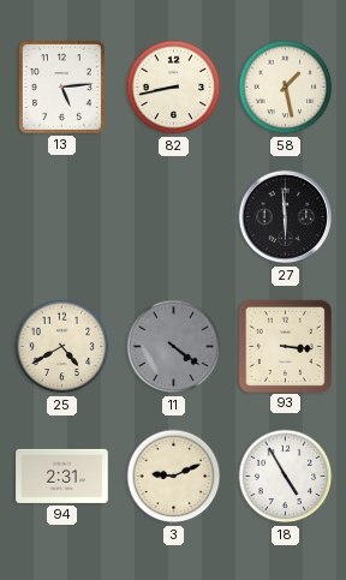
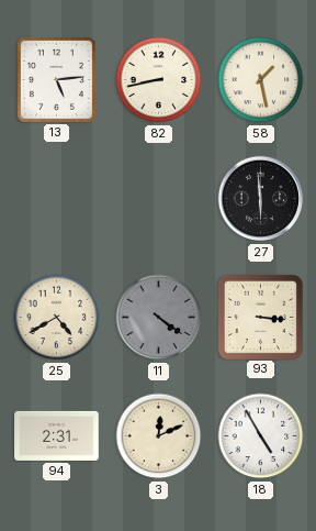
3: 9:11 -> 12:11
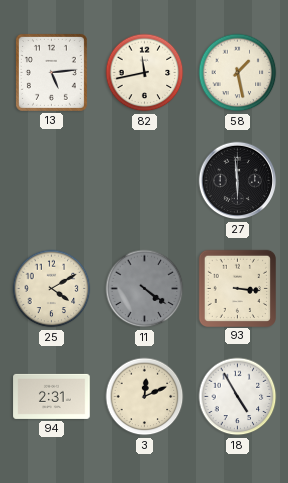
82: 8:43 -> 11:43
25: 4:40 -> 4:10
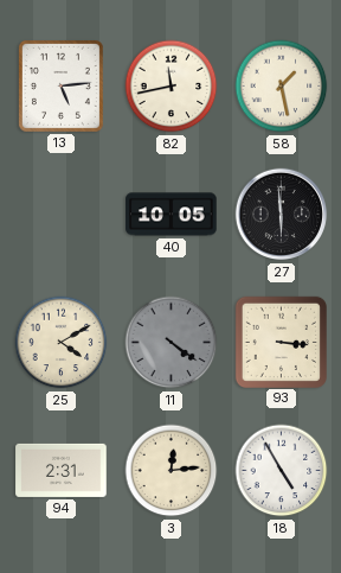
40: none -> 10:05
3: 12:11 -> 12:14
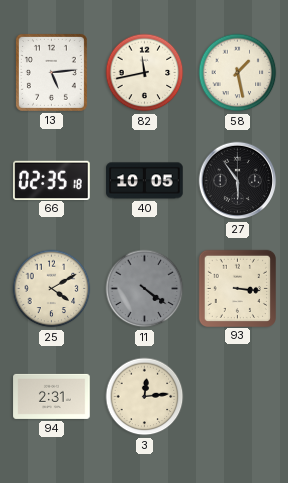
66: none -> 02:35
27: 5:59 -> 5:54
18: 4:55 -> none
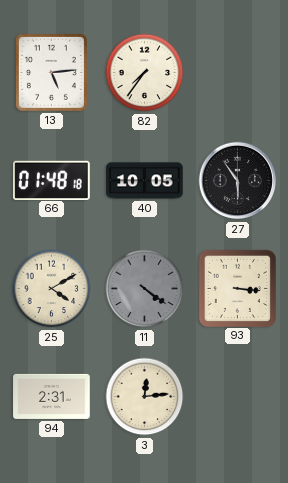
82: 11:43 -> 7:36
58: 1:28 -> none
66: 02:35 -> 01:48
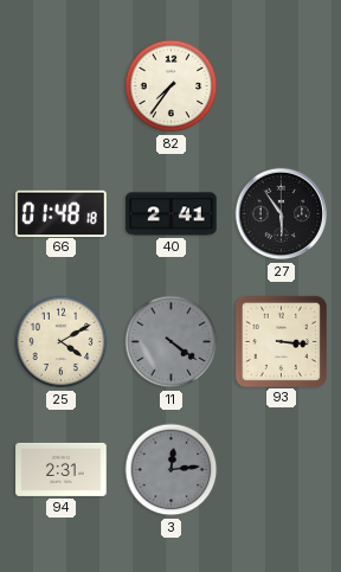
13: 5:14 -> none
40: 10:05 -> 2:41
3 dial: cream -> grey
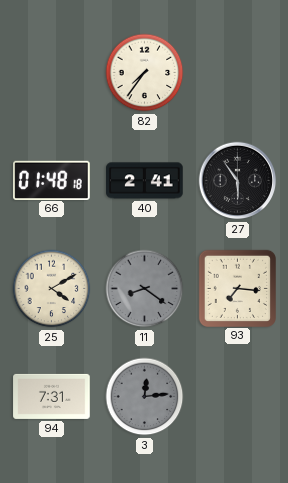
11: 4:21 -> 8:21
93: 3:16 -> 7:16
94: 2:31 -> 7:31
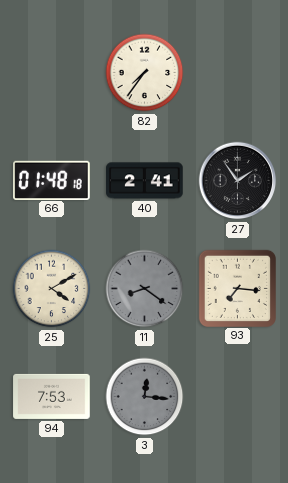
27: 5:54 -> 1:54
94: 7:31 -> 7:53
3: 12:14 -> 12:16
